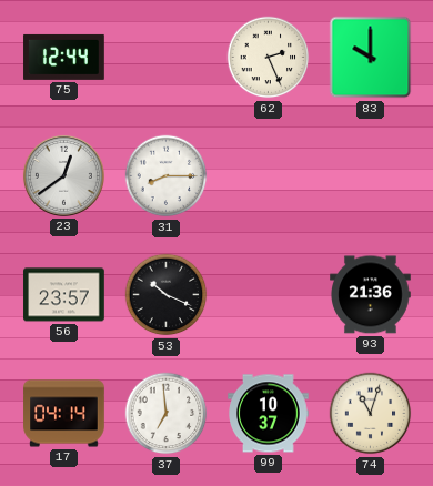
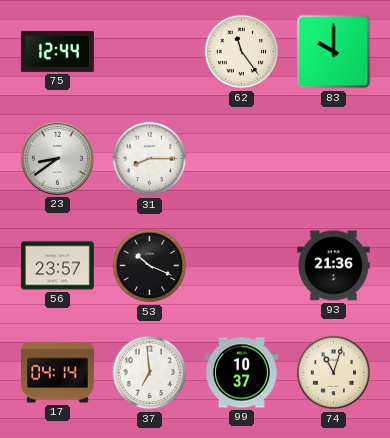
62: 2:26 -> 11:24
23: 12:39 -> 8:39
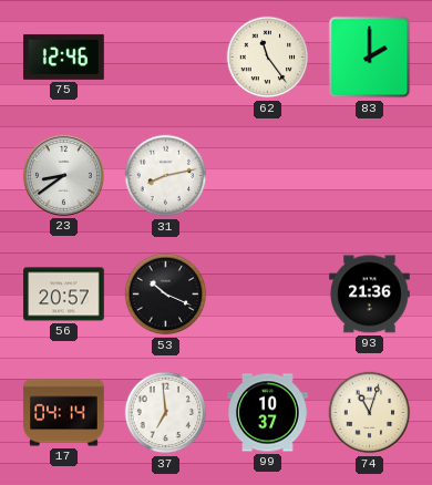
75: 12:44 -> 12:46
83: 10:00 -> 2:00
31: 8:15 -> 8:13
56: 23:57 -> 20:57
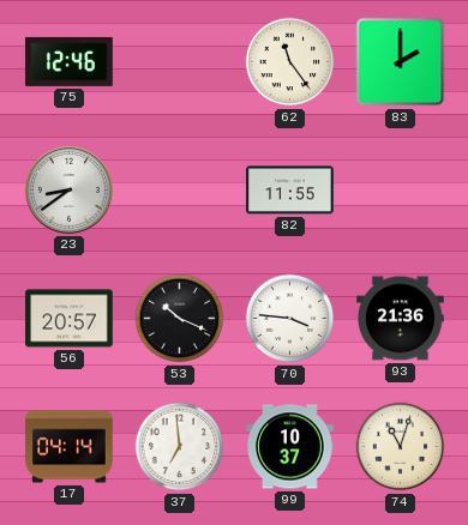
31: 8:13 -> none
82: none -> 11:55
70: none -> 3:46
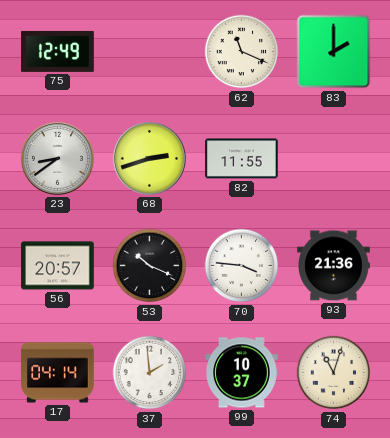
75: 12:46 -> 12:49
62: 11:24 -> 11:19
68: none -> 2:42
37: 6:59 -> 1:59
